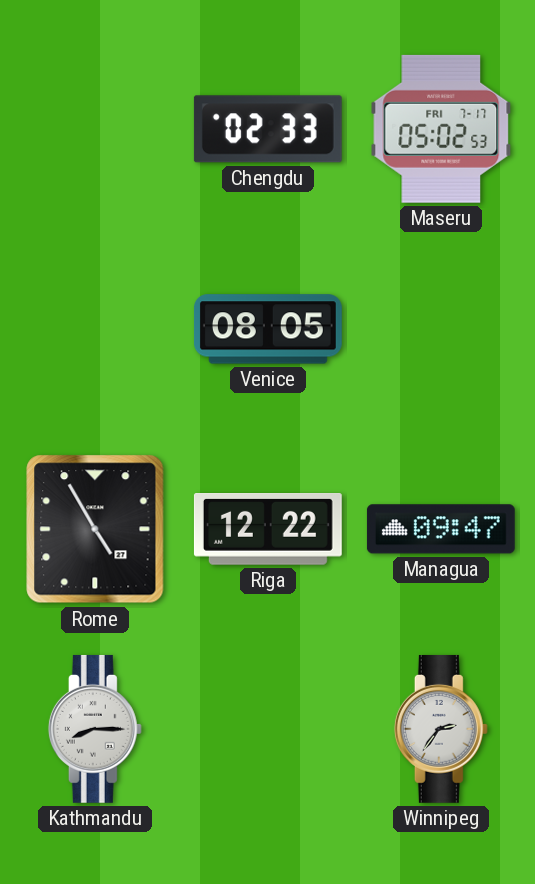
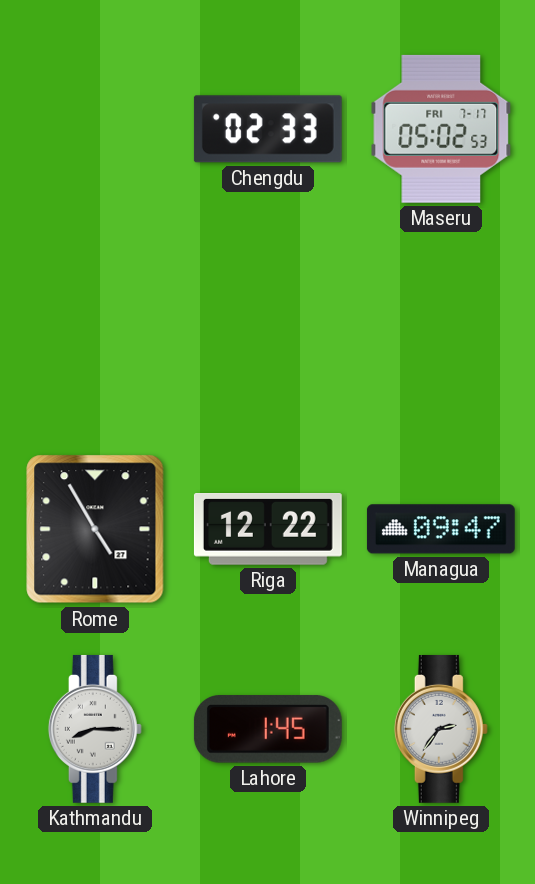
Venice: 08:05 -> none
Lahore: none -> 1:45
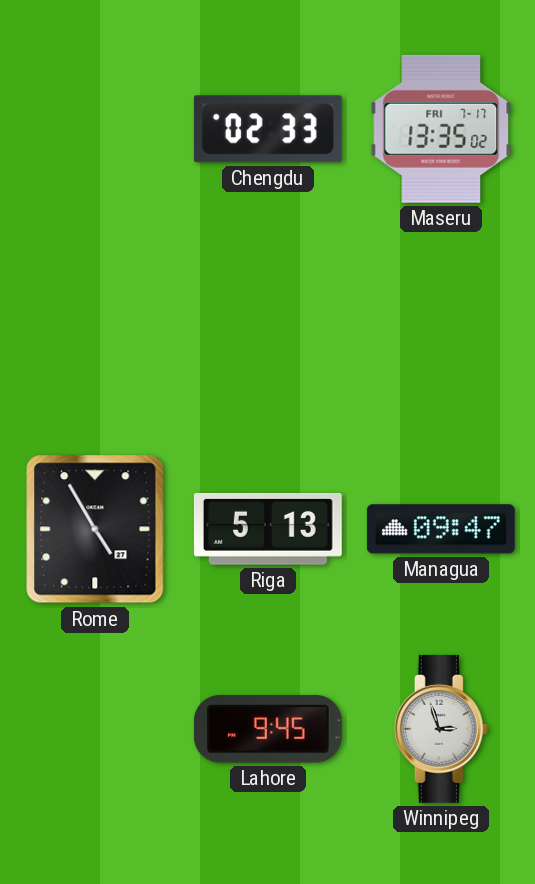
Maseru: 05:02 -> 13:35
Riga: 12:22 -> 5:13
Kathmandu: 8:15 -> none
Lahore: 1:45 -> 9:45
Winnipeg: 2:36 -> 2:57
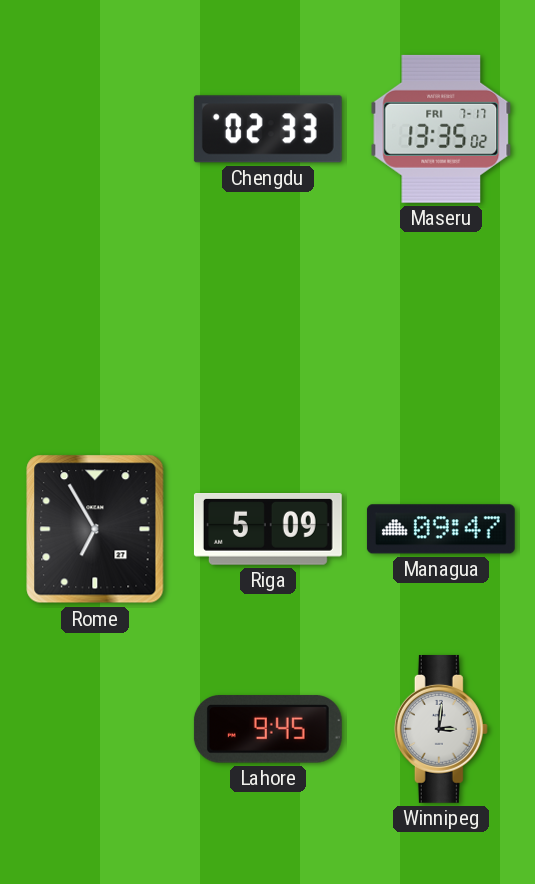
Rome: 4:55 -> 6:55
Riga: 5:13 -> 5:09
Winnipeg: 2:57 -> 3:01
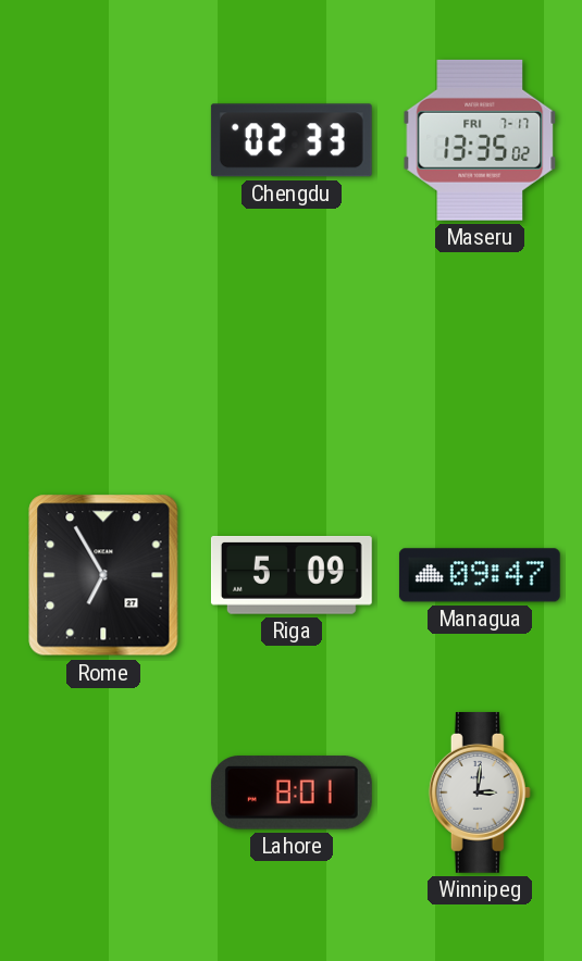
Lahore: 9:45 -> 8:01
